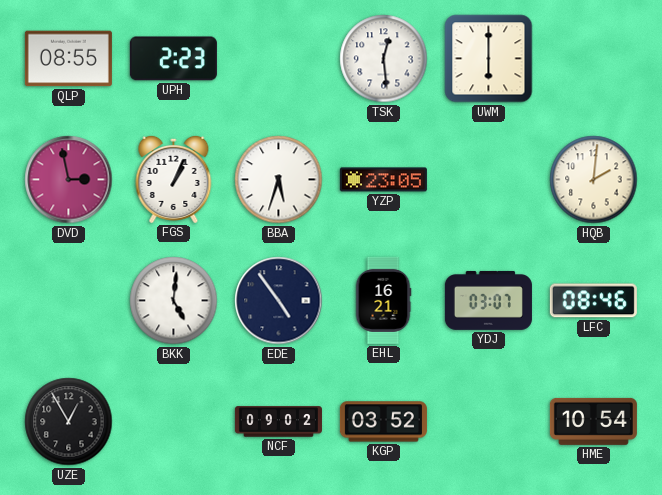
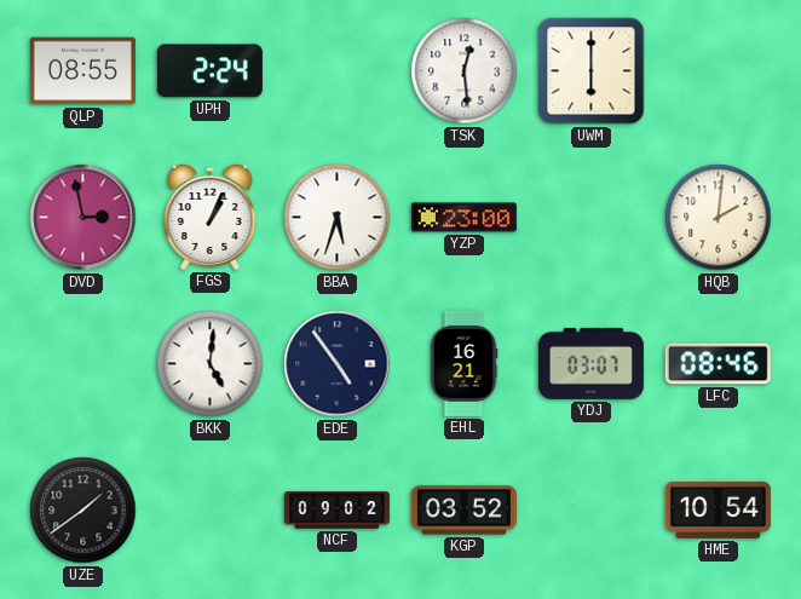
UPH: 2:23 -> 2:24
YZP: 23:05 -> 23:00
UZE: 12:55 -> 1:39
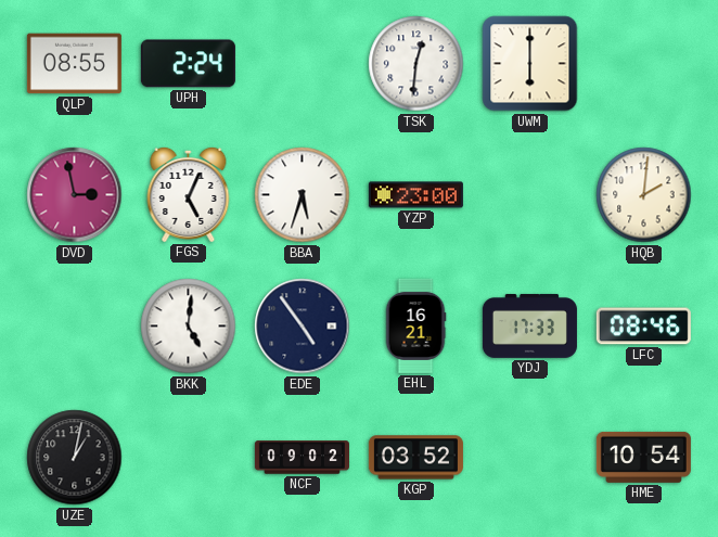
TSK: 12:29 -> 12:31
FGS: 1:04 -> 5:04
YDJ: 03:07 -> 17:33
UZE: 1:39 -> 1:02
